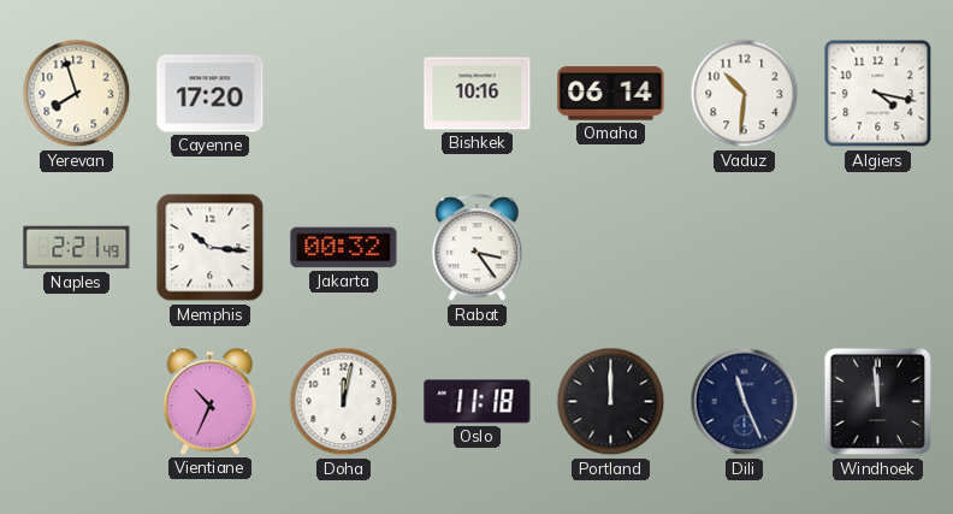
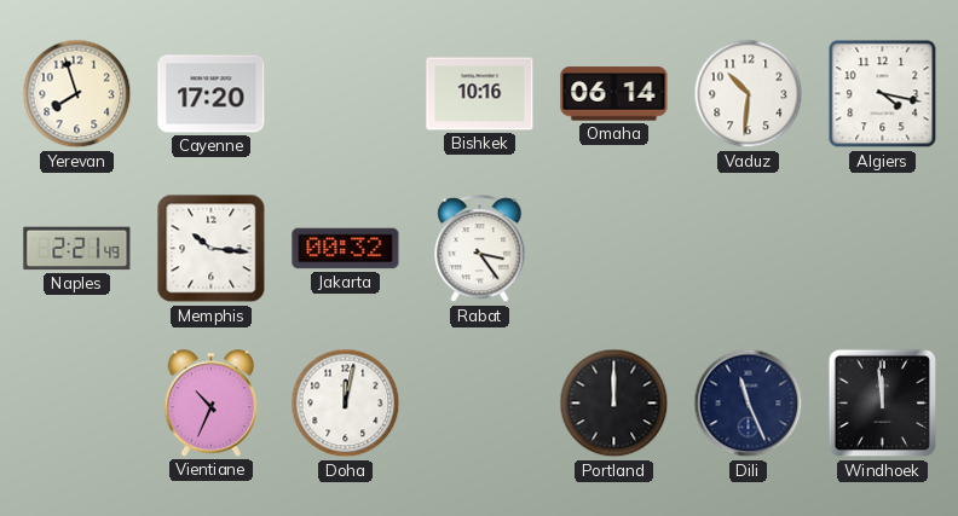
Oslo: 11:18 -> none
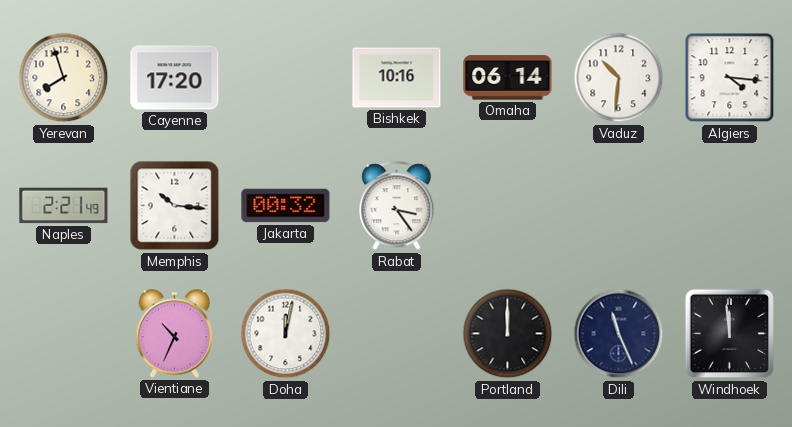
Algiers: 4:17 -> 4:16
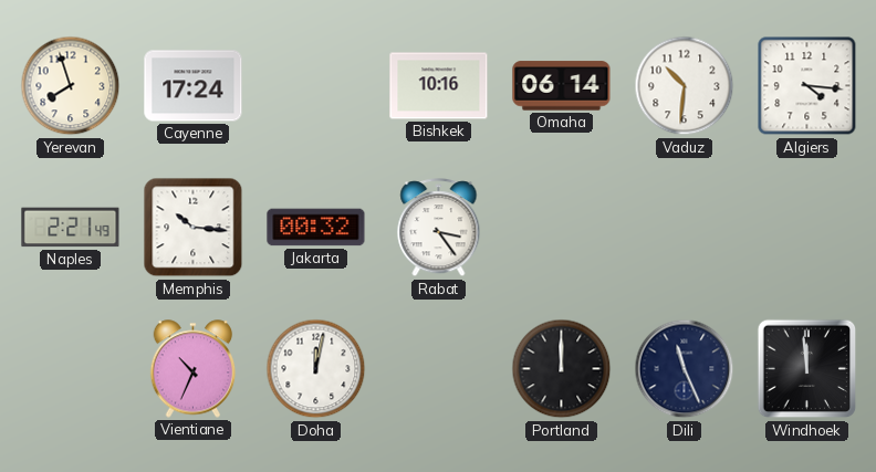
Cayenne: 17:20 -> 17:24
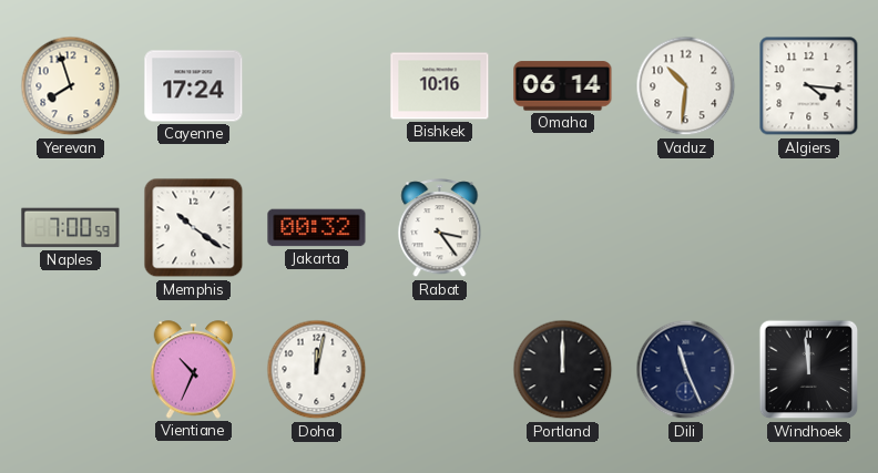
Naples: 2:21 -> 7:00
Memphis: 10:16 -> 10:21
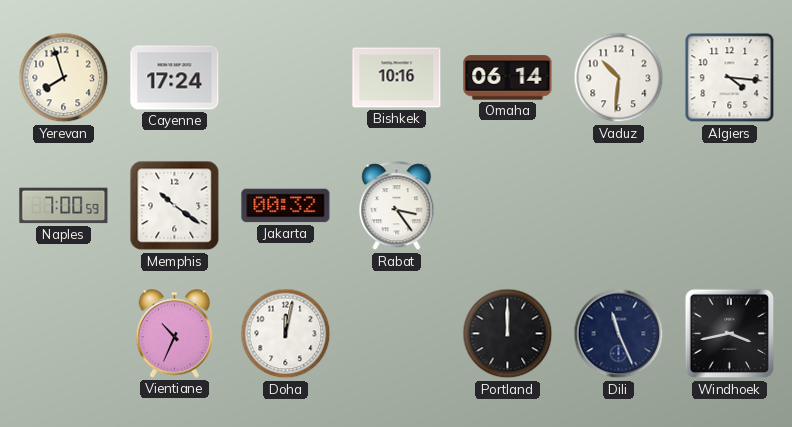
Windhoek: 11:59 -> 3:43
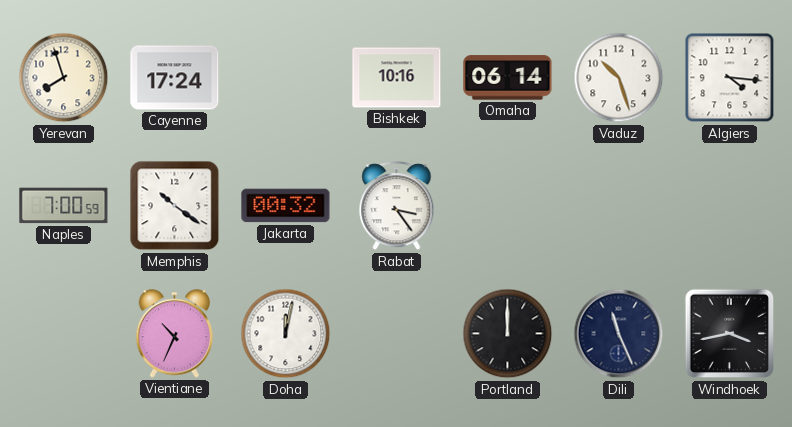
Vaduz: 10:31 -> 10:27
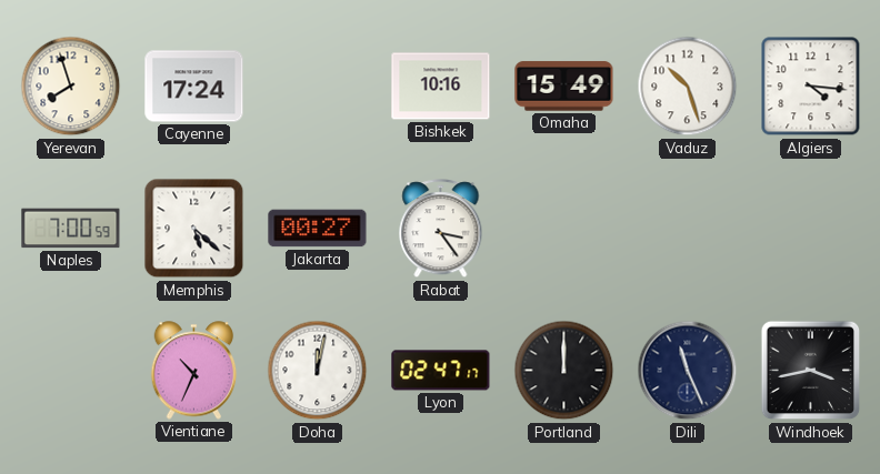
Omaha: 06:14 -> 15:49
Memphis: 10:21 -> 5:22
Jakarta: 00:32 -> 00:27
Lyon: none -> 02:47
